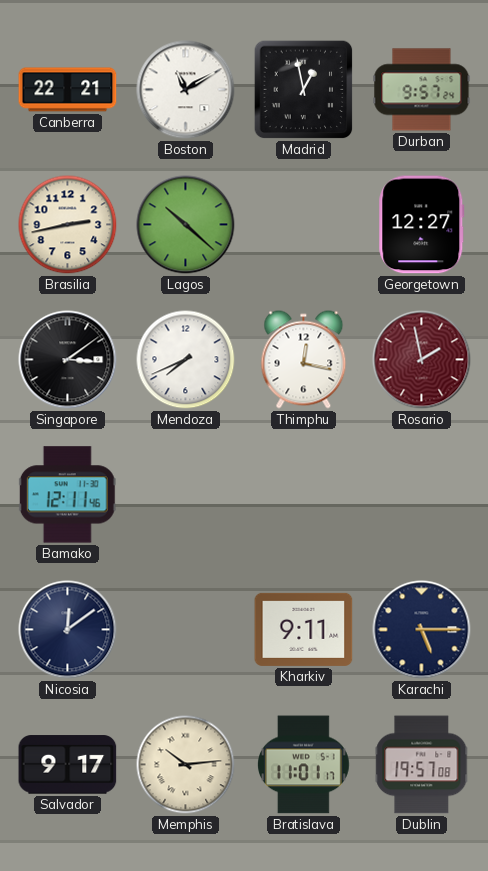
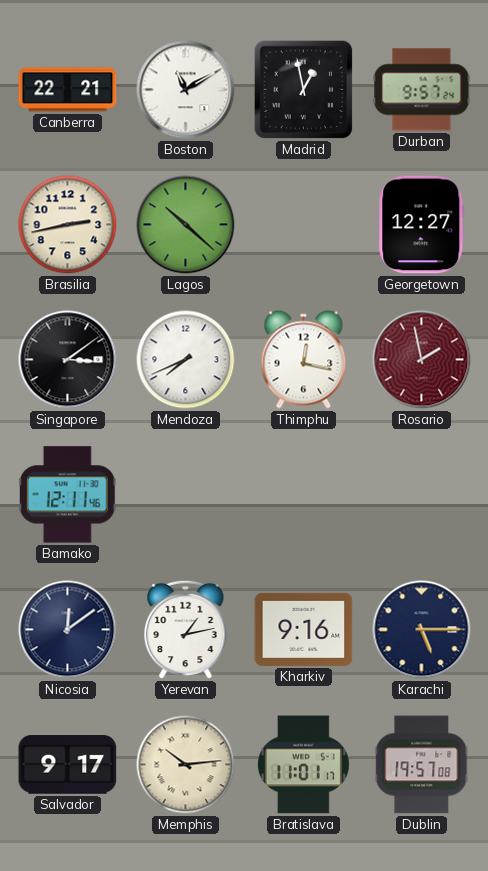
Yerevan: none -> 1:13
Kharkiv: 9:11 -> 9:16
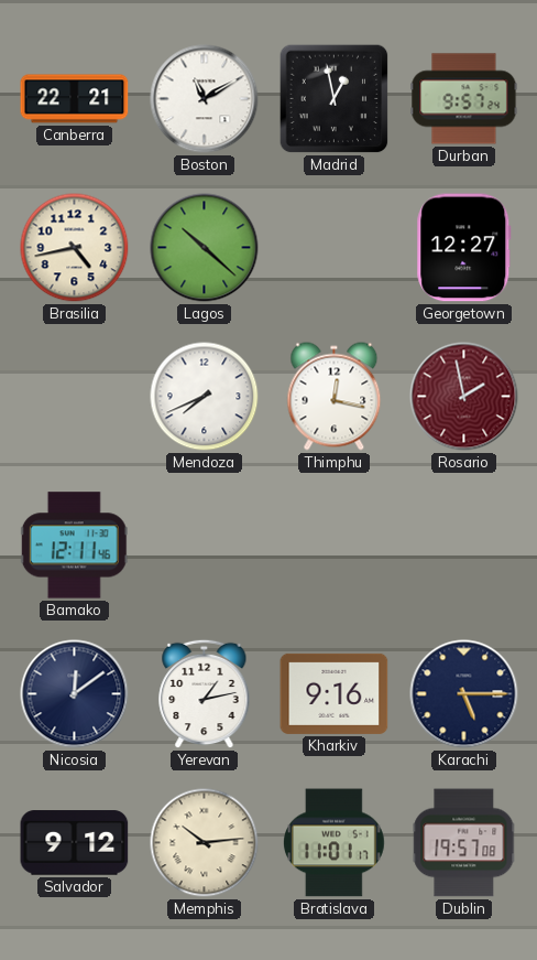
Brasilia: 2:43 -> 4:43
Singapore: 3:09 -> none
Salvador: 9:17 -> 9:12
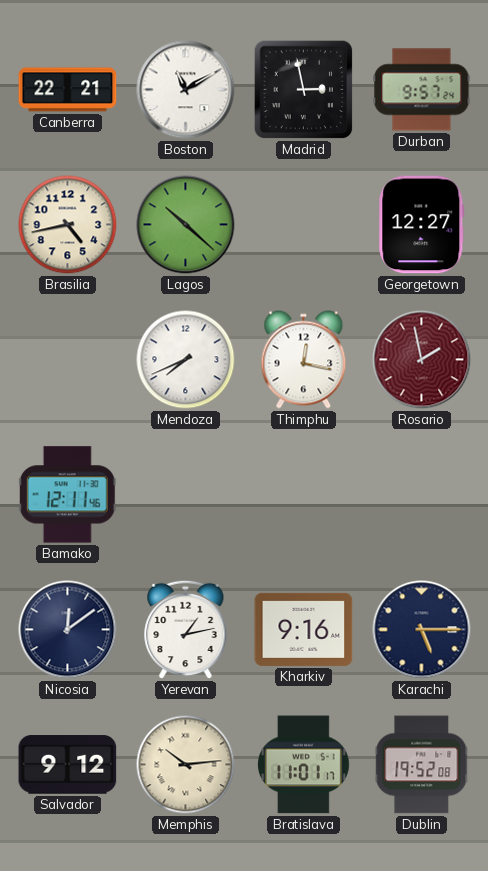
Madrid: 12:58 -> 2:58
Dublin: 19:57 -> 19:52
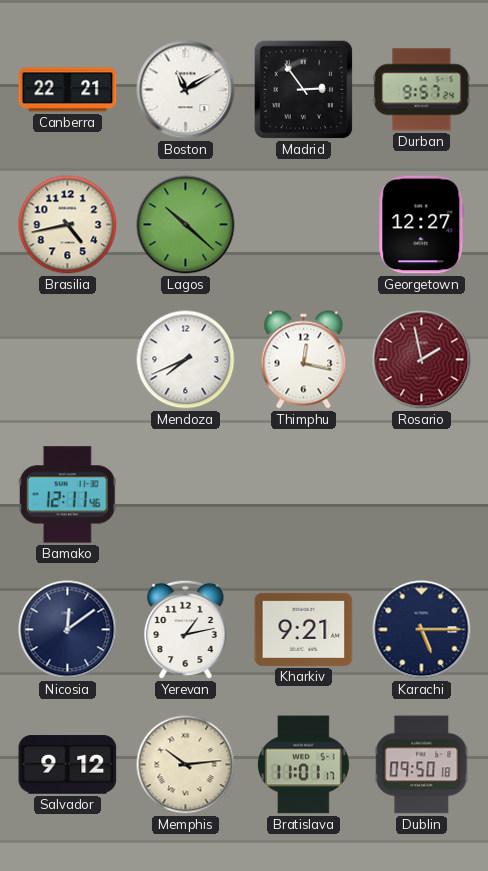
Madrid: 2:58 -> 2:54
Kharkiv: 9:16 -> 9:21
Dublin: 19:52 -> 09:50
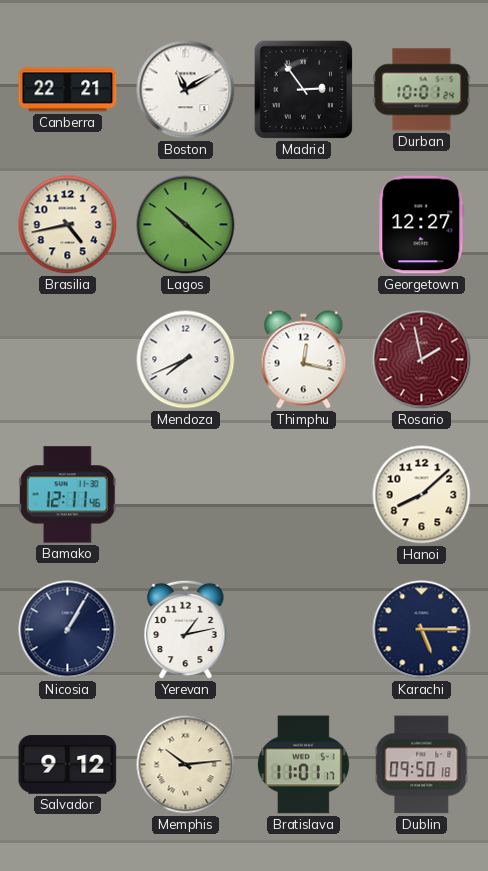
Durban: 9:57 -> 10:01
Hanoi: none -> 8:08
Nicosia: 12:09 -> 1:05
Kharkiv: 9:21 -> none
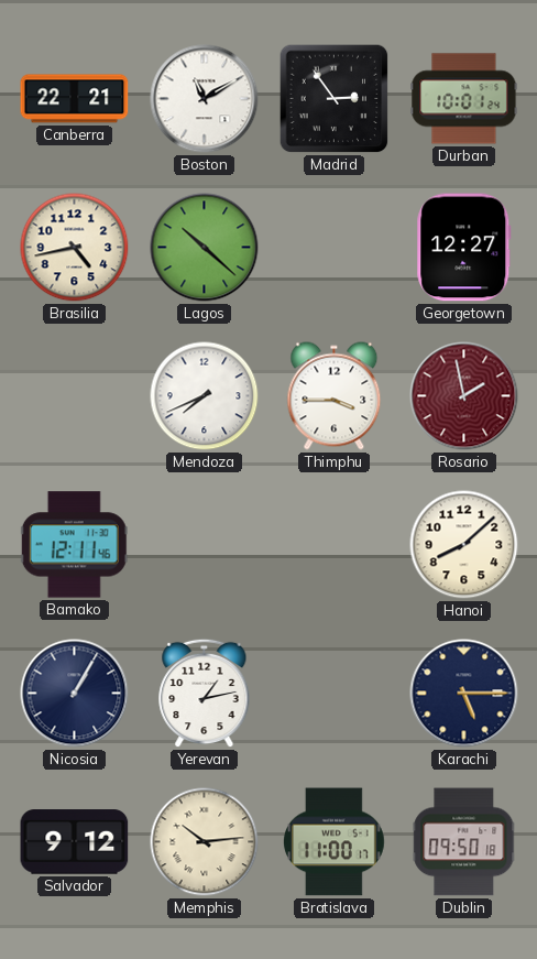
Thimphu: 12:17 -> 3:45
Bratislava: 11:01 -> 11:00
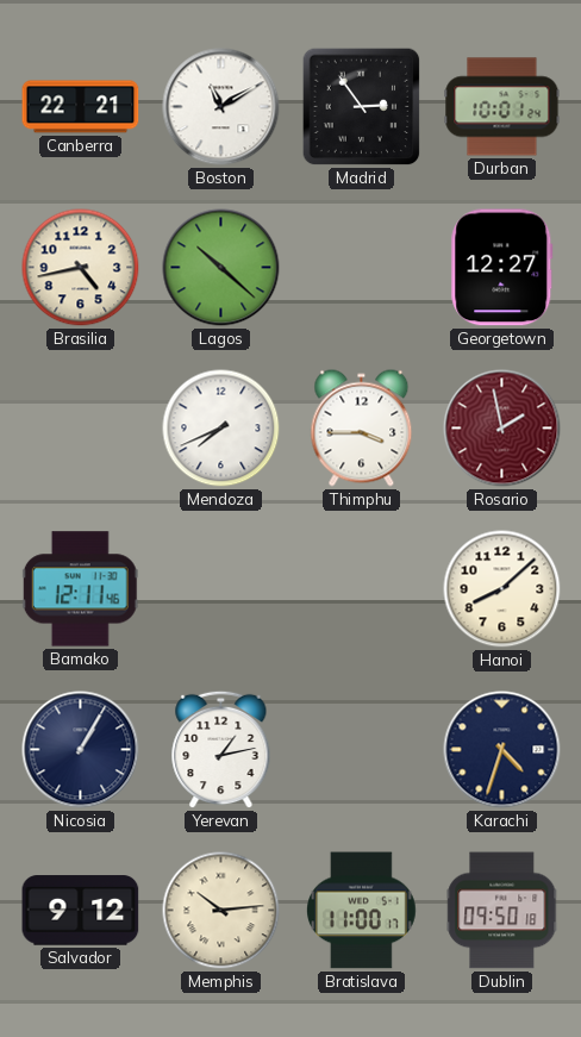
Karachi: 5:15 -> 4:33
